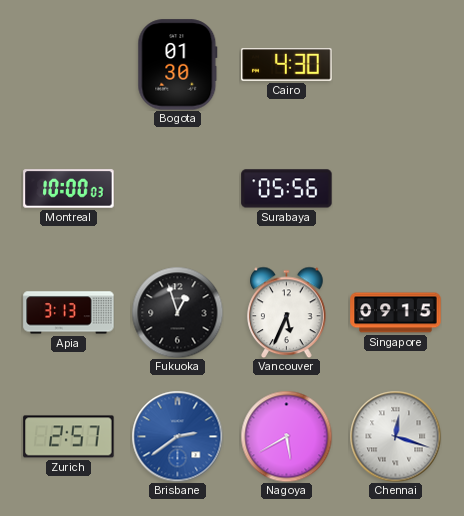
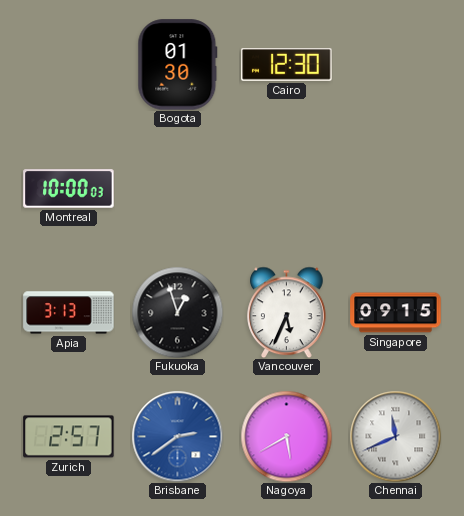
Cairo: 4:30 -> 12:30
Surabaya: 05:56 -> none
Chennai: 12:18 -> 11:41
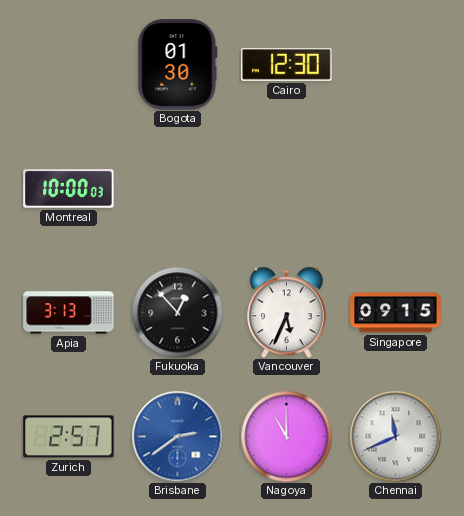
Fukuoka: 12:57 -> 12:53
Nagoya: 5:40 -> 11:00
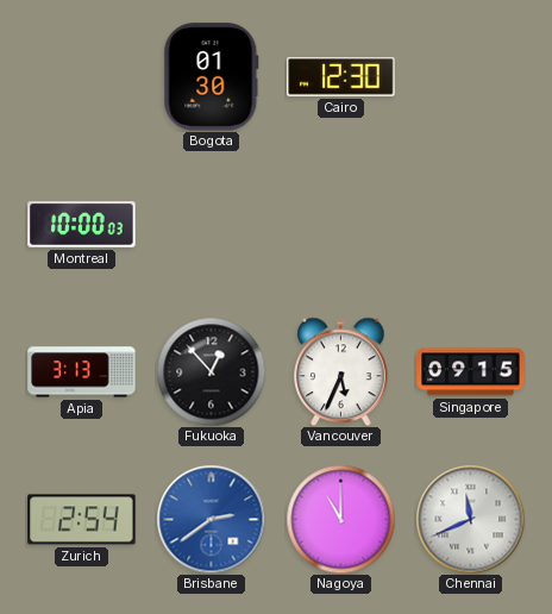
Zurich: 2:57 -> 2:54
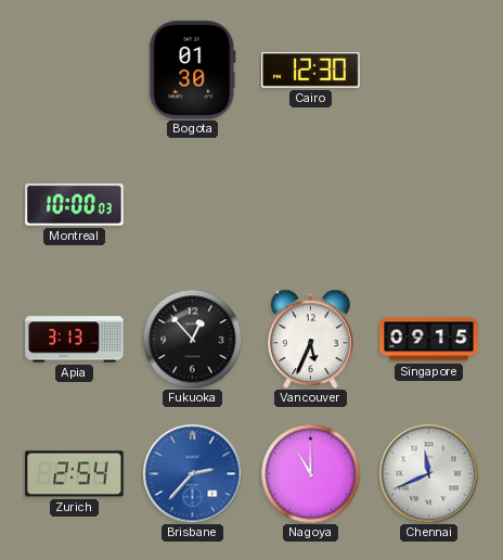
Brisbane: 2:39 -> 2:37
